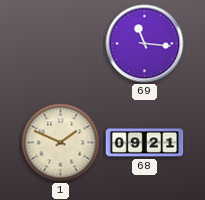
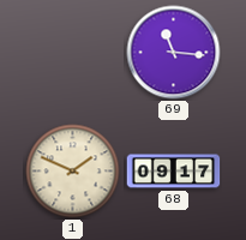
68: 09:21 -> 09:17
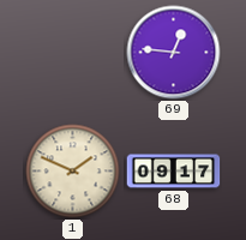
69: 11:16 -> 12:46
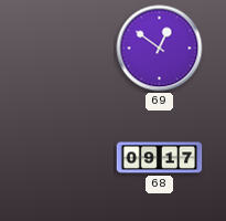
69: 12:46 -> 12:51
1: 1:49 -> none
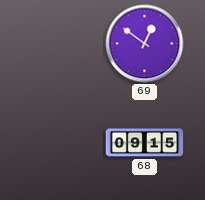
68: 09:17 -> 09:15
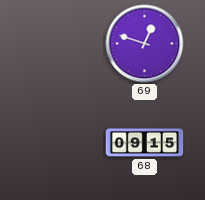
69: 12:51 -> 12:48
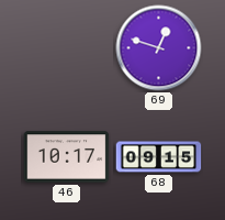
46: none -> 10:17
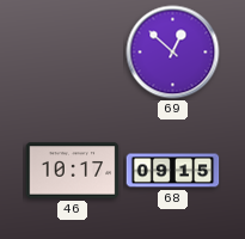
69: 12:48 -> 12:52
